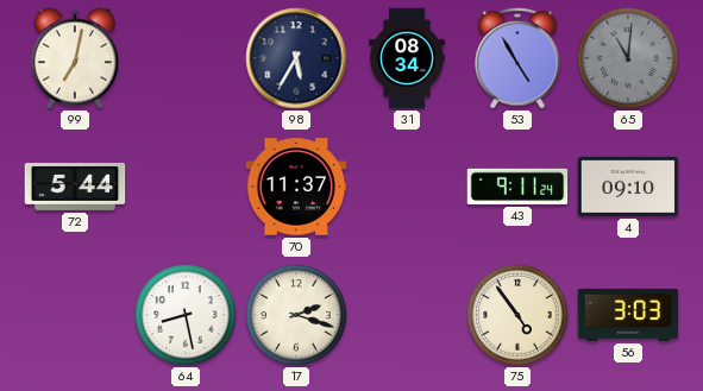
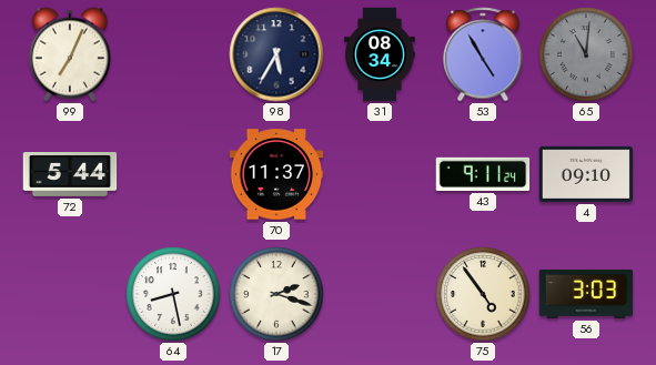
99: 7:02 -> 7:04
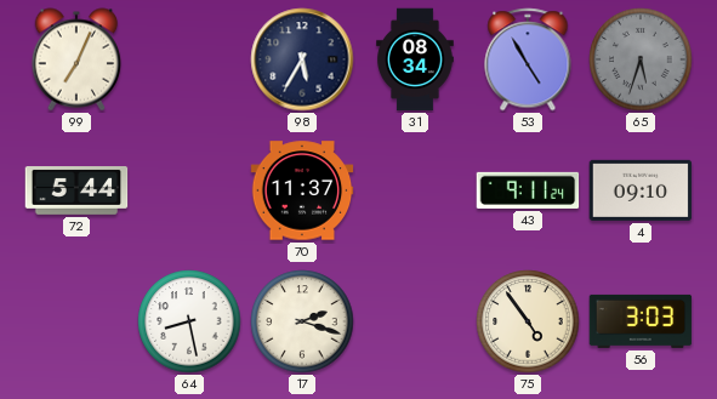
65: 11:01 -> 5:33
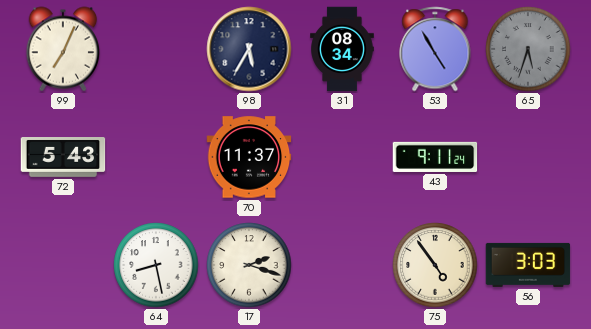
72: 5:44 -> 5:43
4: 09:10 -> none
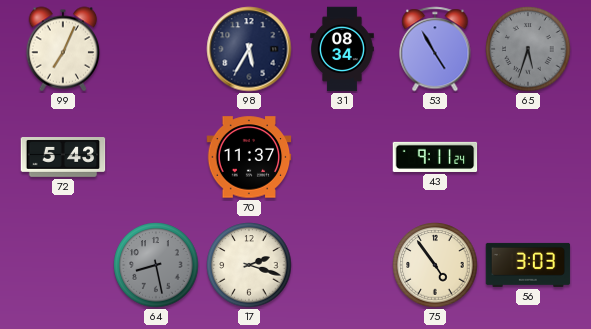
64 dial: white -> grey
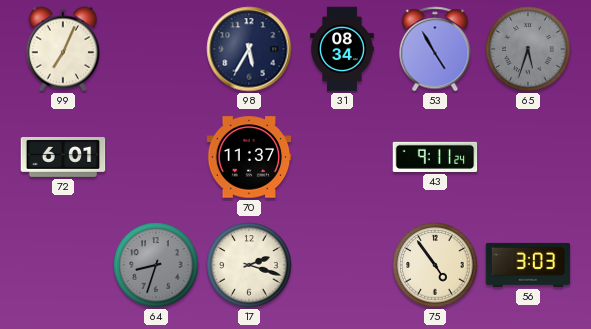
72: 5:43 -> 6:01
64: 8:28 -> 8:33
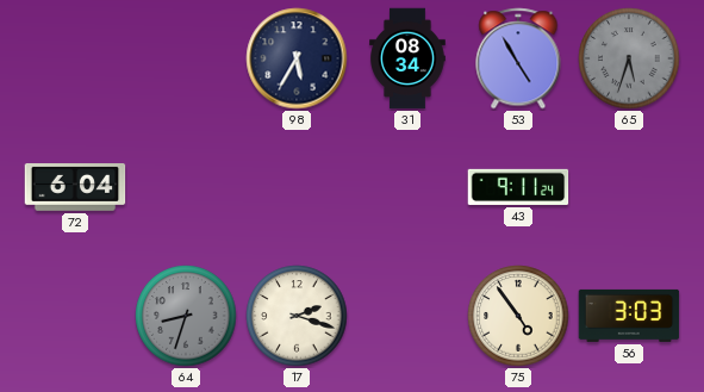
99: 7:04 -> none
72: 6:01 -> 6:04
70: 11:37 -> none
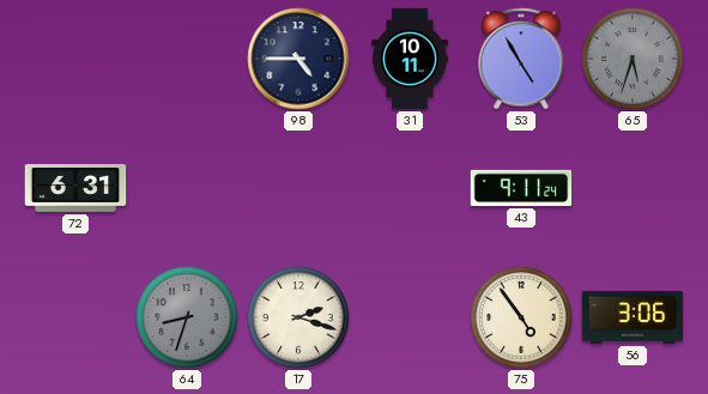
98: 5:35 -> 4:45
31: 08:34 -> 10:11
72: 6:04 -> 6:31
56: 3:03 -> 3:06
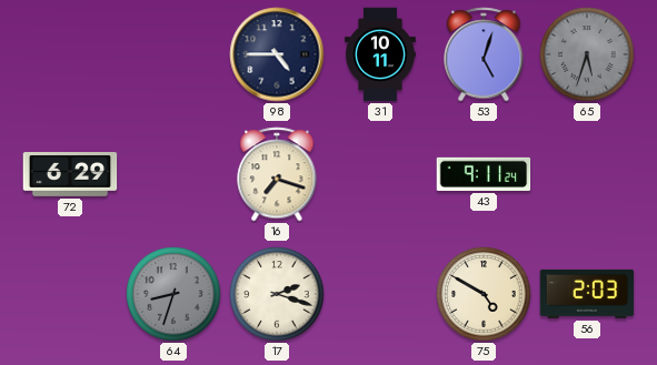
53: 4:55 -> 5:03
72: 6:31 -> 6:29
16: none -> 7:18
75: 4:54 -> 4:50
56: 3:06 -> 2:03
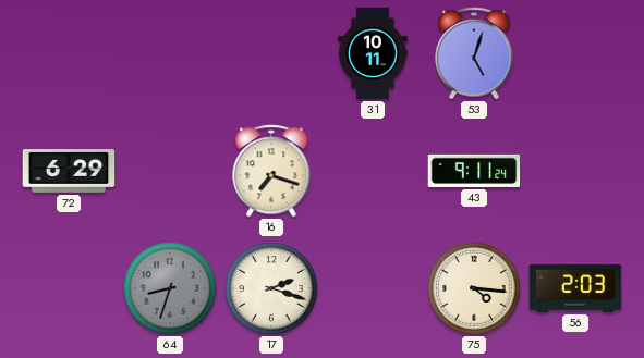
98: 4:45 -> none
65: 5:33 -> none
75: 4:50 -> 4:16
